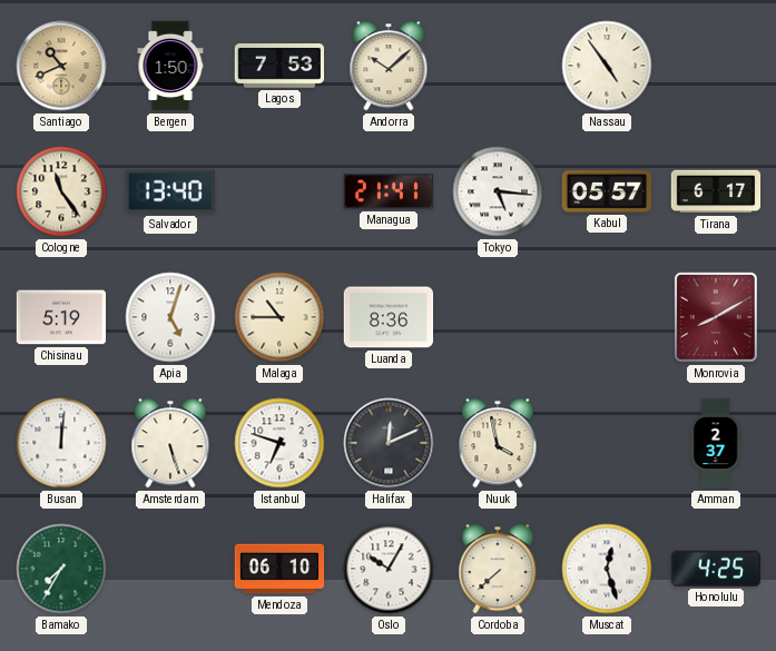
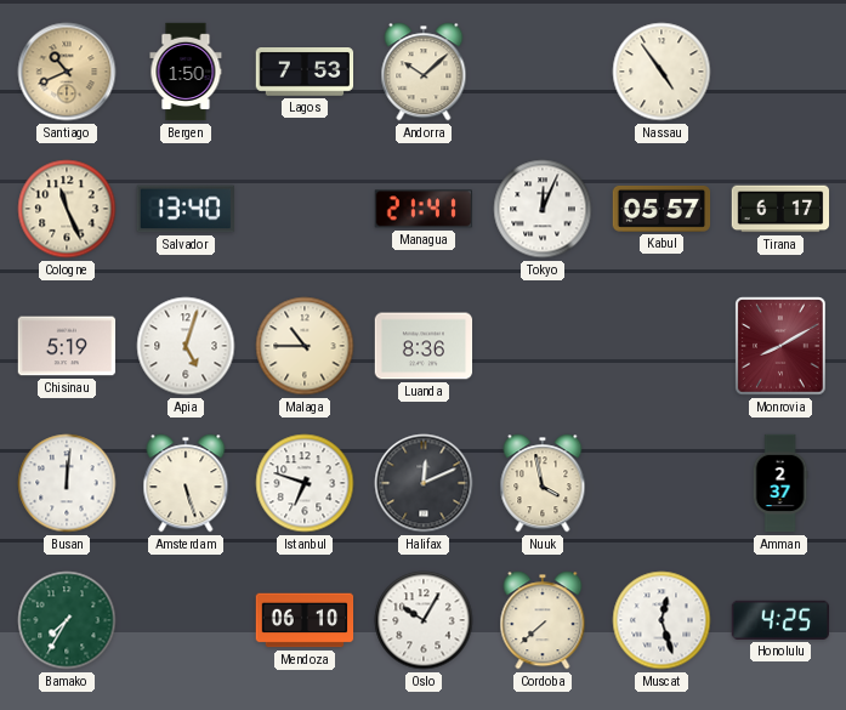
Cologne: 11:24 -> 11:26
Tokyo: 5:16 -> 12:04
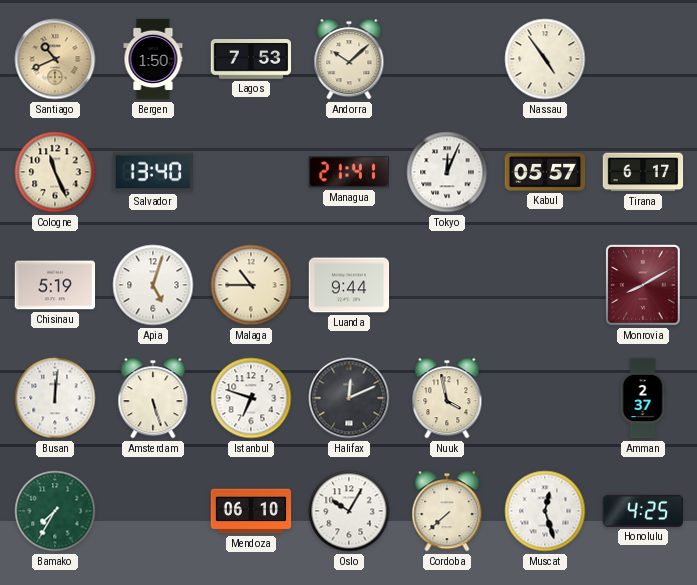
Luanda: 8:36 -> 9:44
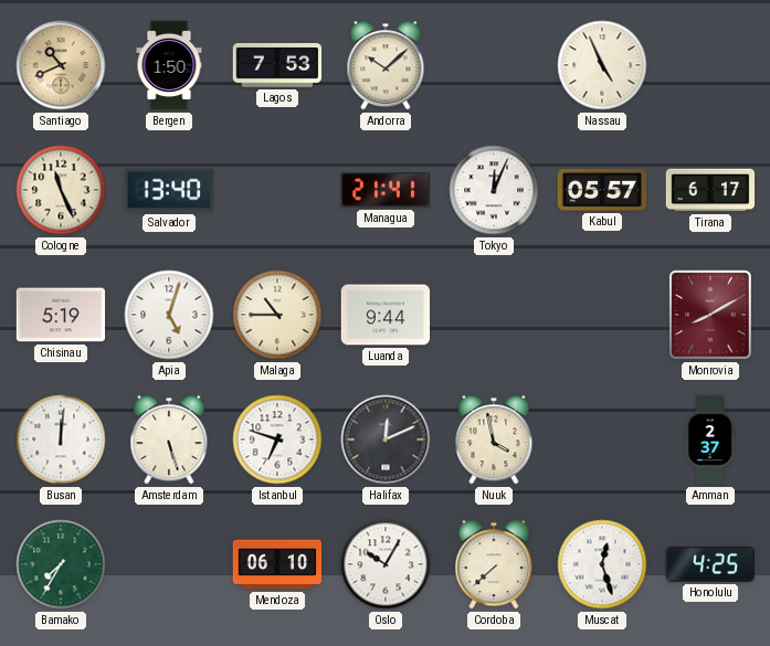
Nassau: 4:54 -> 4:56
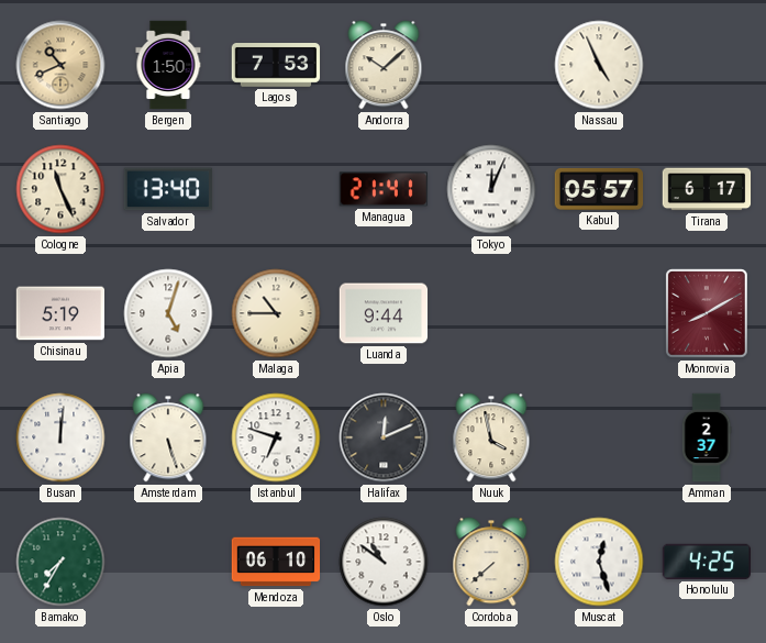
Oslo: 10:05 -> 10:51
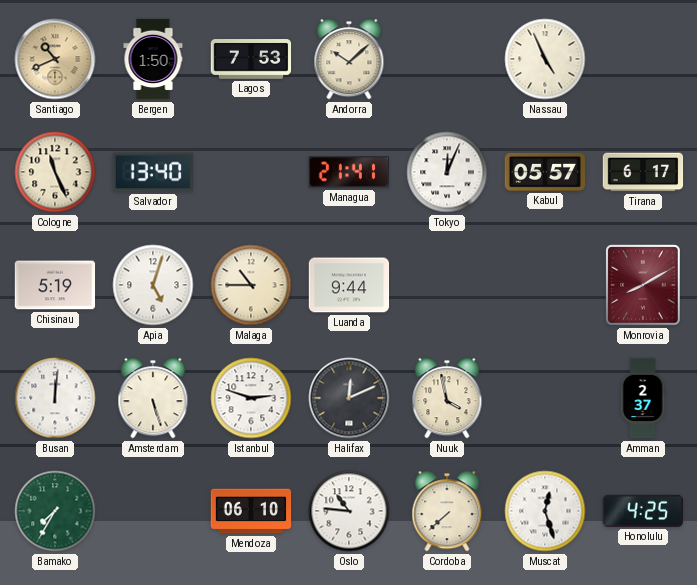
Istanbul: 6:48 -> 2:48
Oslo: 10:51 -> 10:46
